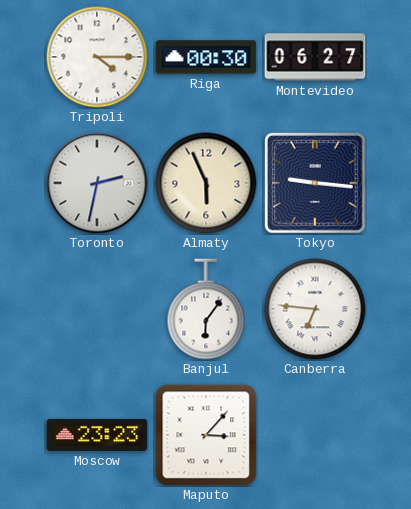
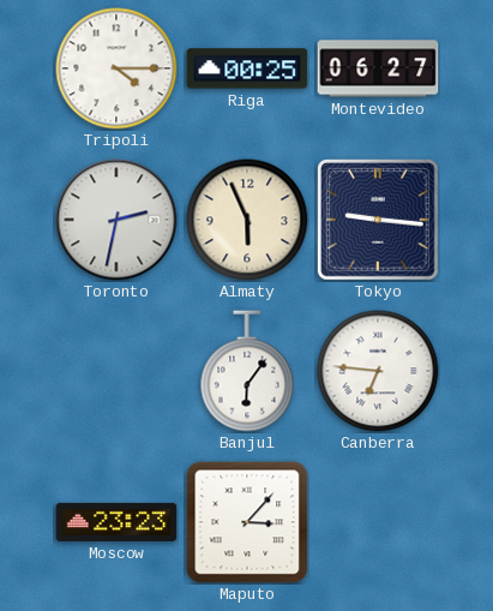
Riga: 00:30 -> 00:25
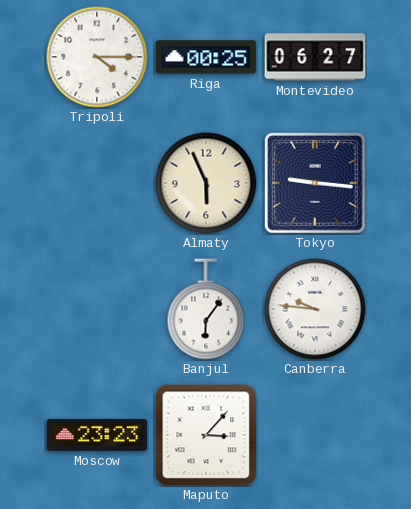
Toronto: 2:32 -> none
Canberra: 6:46 -> 9:46
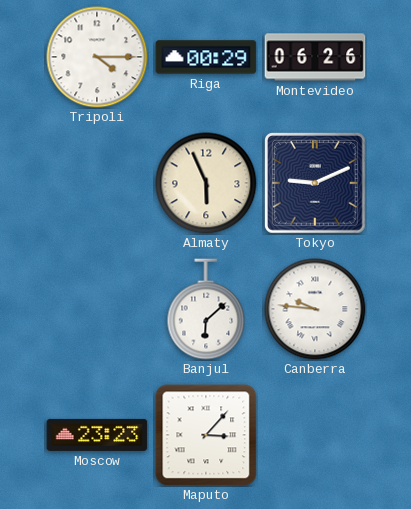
Riga: 00:25 -> 00:29
Montevideo: 06:27 -> 06:26
Tokyo: 9:16 -> 9:11
Banjul: 6:06 -> 6:08
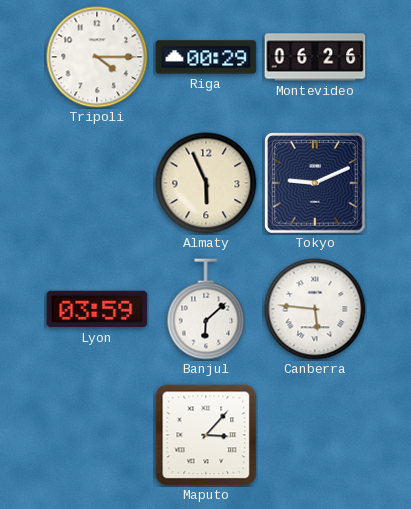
Lyon: none -> 03:59
Canberra: 9:46 -> 5:46
Moscow: 23:23 -> none
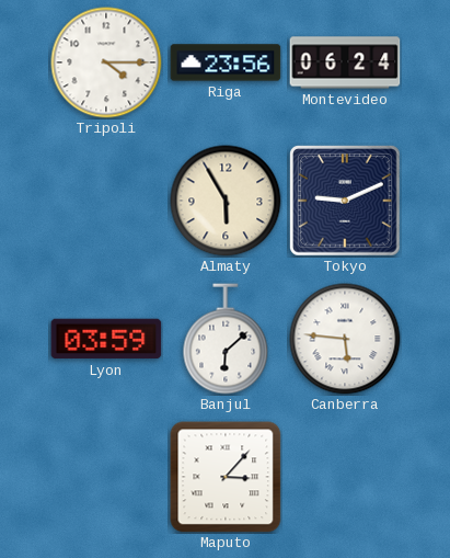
Riga: 00:29 -> 23:56
Montevideo: 06:26 -> 06:24
Almaty: 5:56 -> 5:55
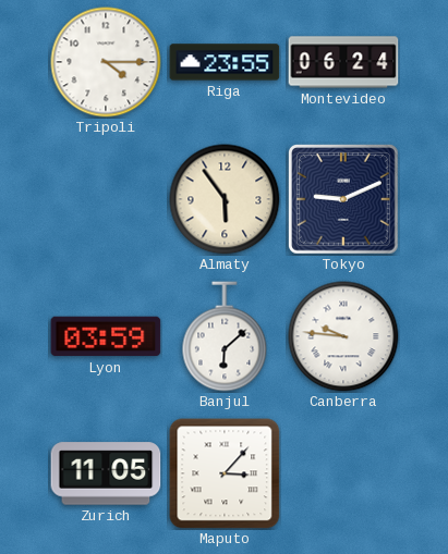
Riga: 23:56 -> 23:55
Almaty: 5:55 -> 5:54
Canberra: 5:46 -> 9:46
Zurich: none -> 11:05
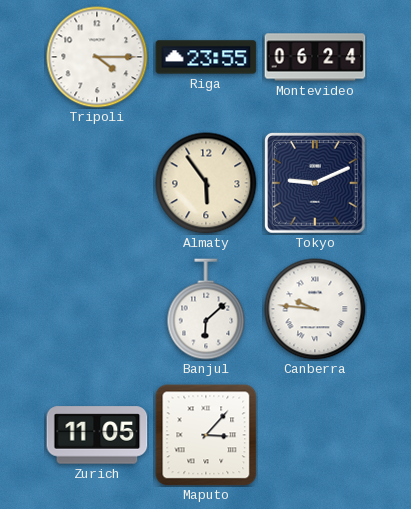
Lyon: 03:59 -> none
